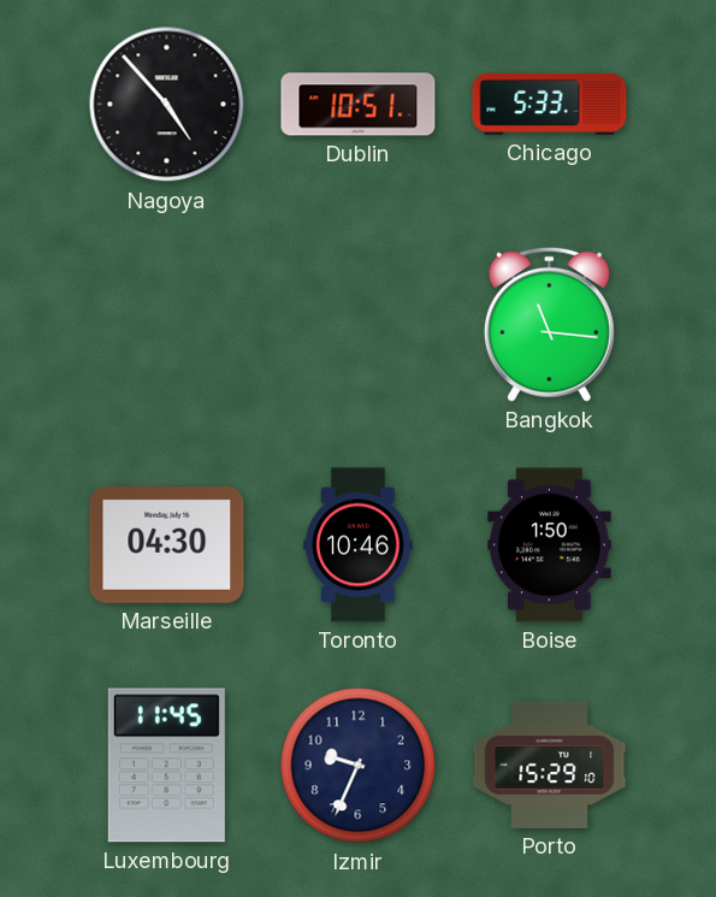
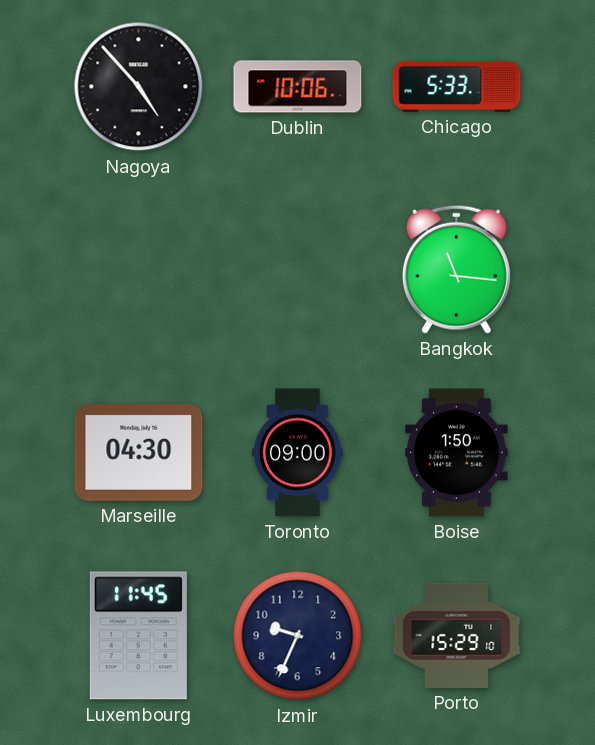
Dublin: 10:51 -> 10:06
Toronto: 10:46 -> 09:00
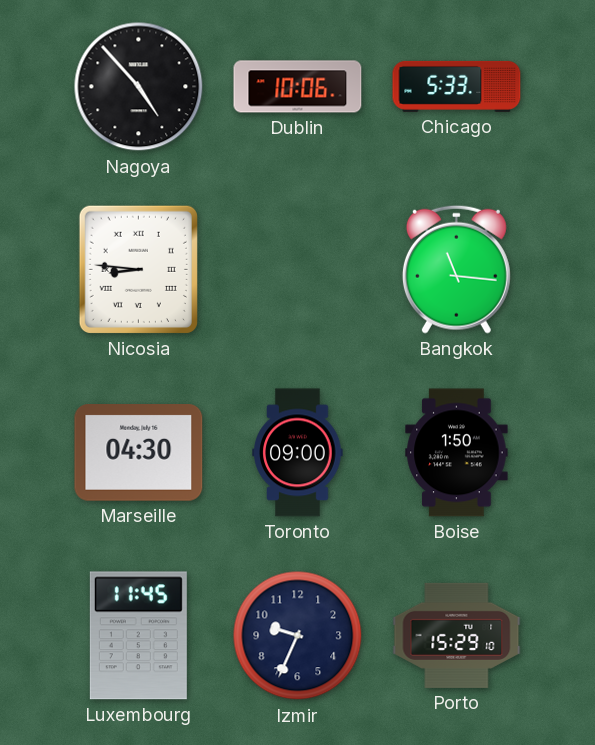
Nicosia: none -> 8:46
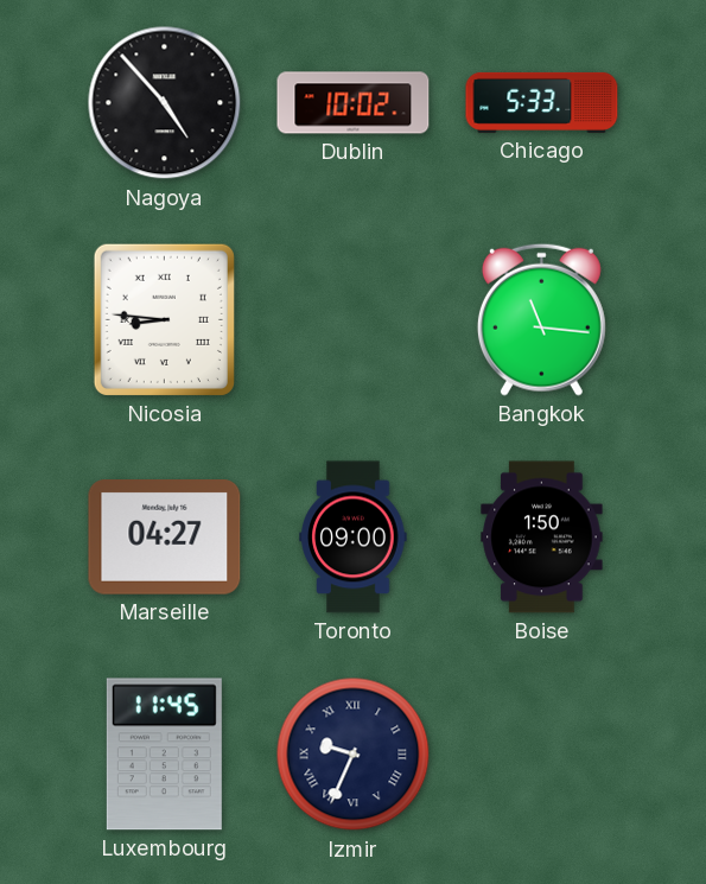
Dublin: 10:06 -> 10:02
Marseille: 04:30 -> 04:27
Izmir numerals: Arabic -> Roman
Porto: 15:29 -> none
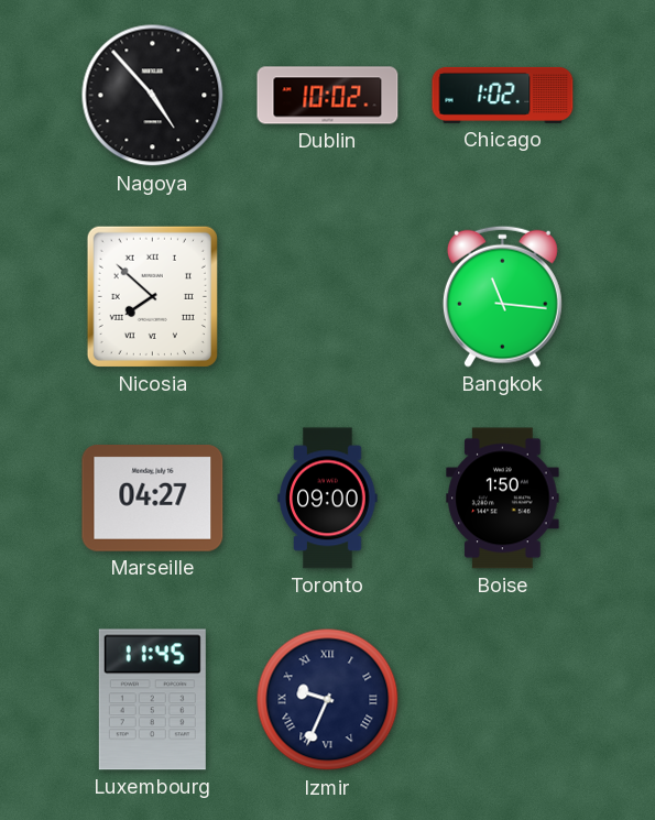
Chicago: 5:33 -> 1:02
Nicosia: 8:46 -> 7:52
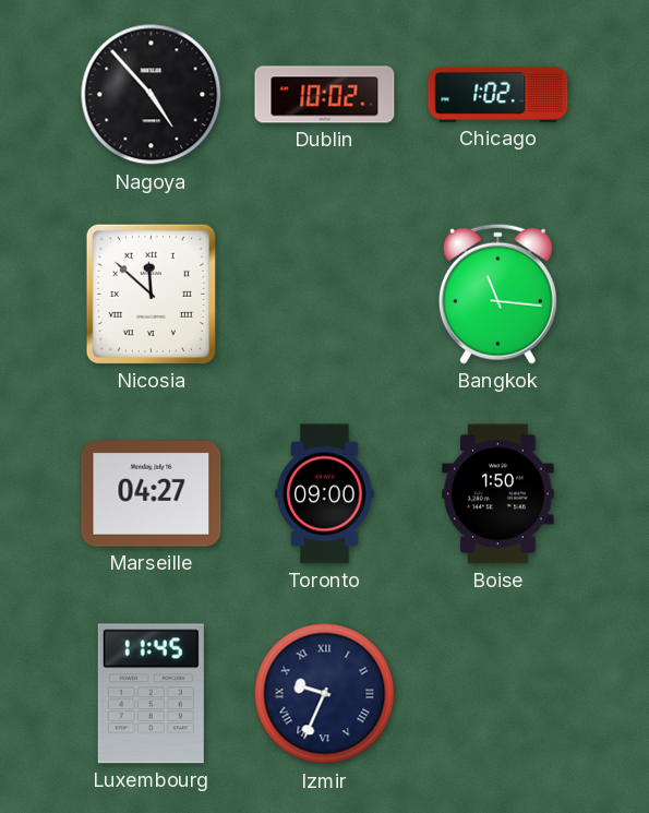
Nicosia: 7:52 -> 11:52
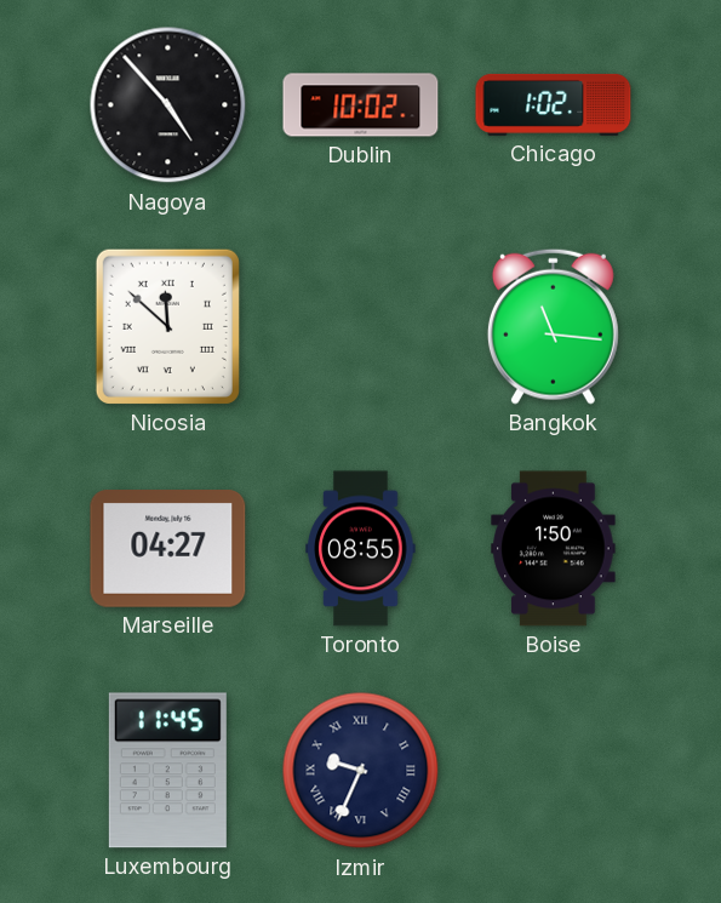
Toronto: 09:00 -> 08:55
